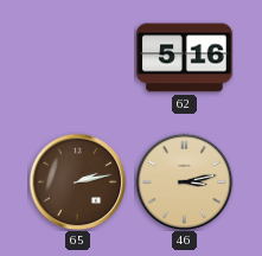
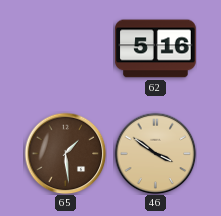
65: 2:13 -> 1:29
46: 3:13 -> 3:51
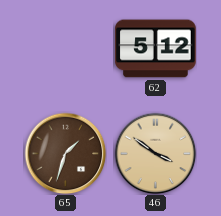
62: 5:16 -> 5:12
65: 1:29 -> 1:33
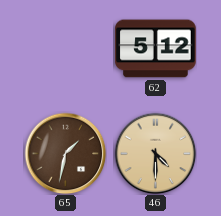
65: 1:33 -> 1:32
46: 3:51 -> 4:30
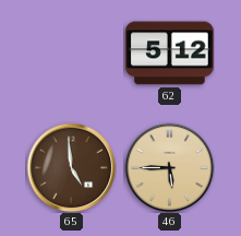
65: 1:32 -> 4:59
46: 4:30 -> 5:45
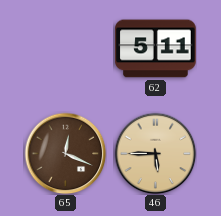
62: 5:12 -> 5:11
65: 4:59 -> 12:19
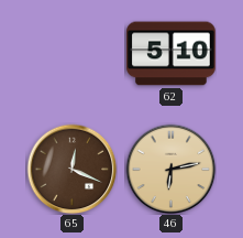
62: 5:11 -> 5:10
46: 5:45 -> 6:13
